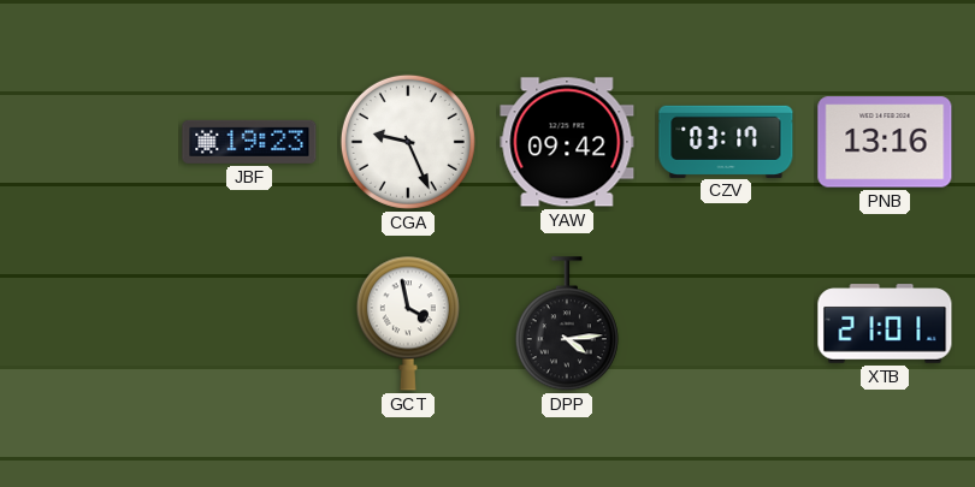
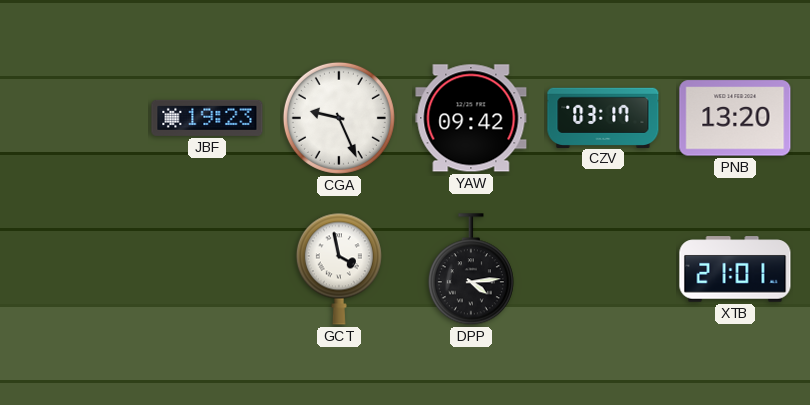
PNB: 13:16 -> 13:20
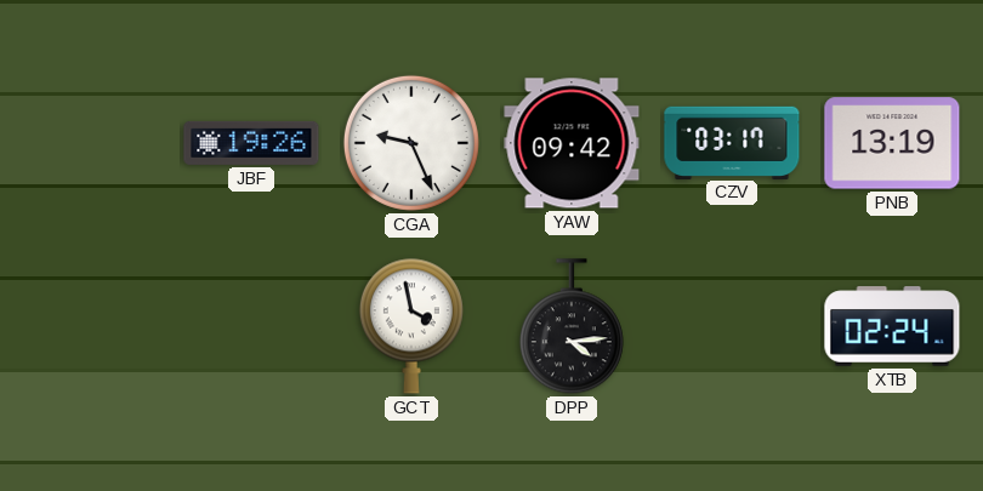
JBF: 19:23 -> 19:26
PNB: 13:20 -> 13:19
XTB: 21:01 -> 02:24
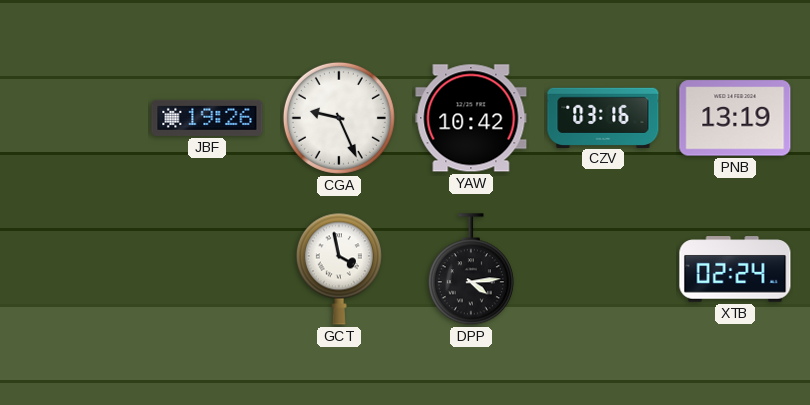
YAW: 09:42 -> 10:42
CZV: 03:17 -> 03:16
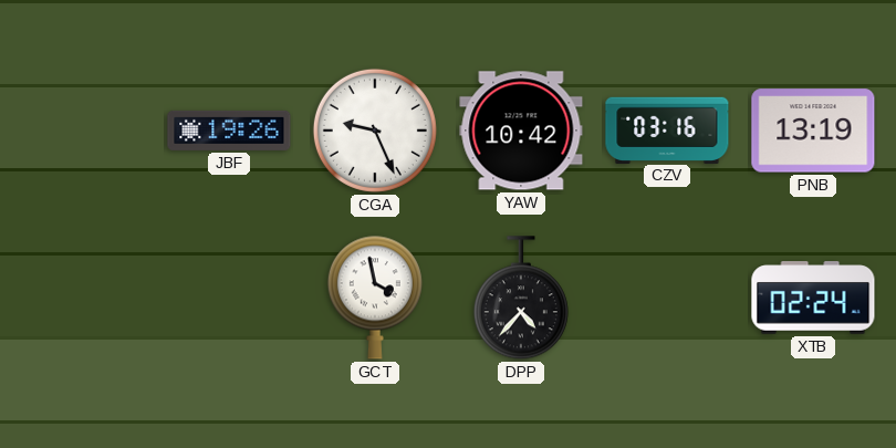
DPP: 4:14 -> 4:37
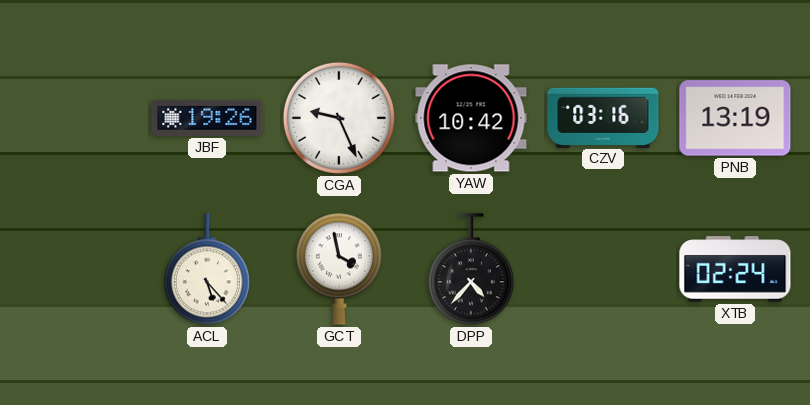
ACL: none -> 5:23
